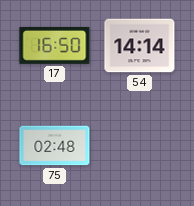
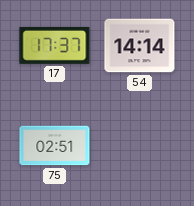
17: 16:50 -> 17:37
75: 02:48 -> 02:51
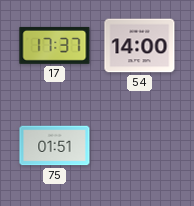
54: 14:14 -> 14:00
75: 02:51 -> 01:51
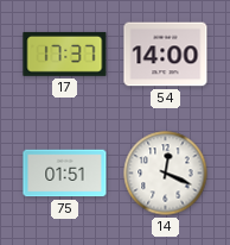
14: none -> 12:19
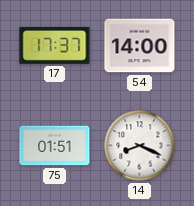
14: 12:19 -> 8:19
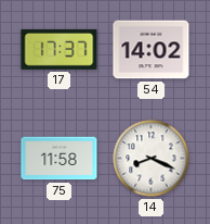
54: 14:00 -> 14:02
75: 01:51 -> 11:58
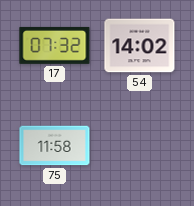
17: 17:37 -> 07:32
14: 8:19 -> none
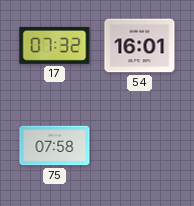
54: 14:02 -> 16:01
75: 11:58 -> 07:58
